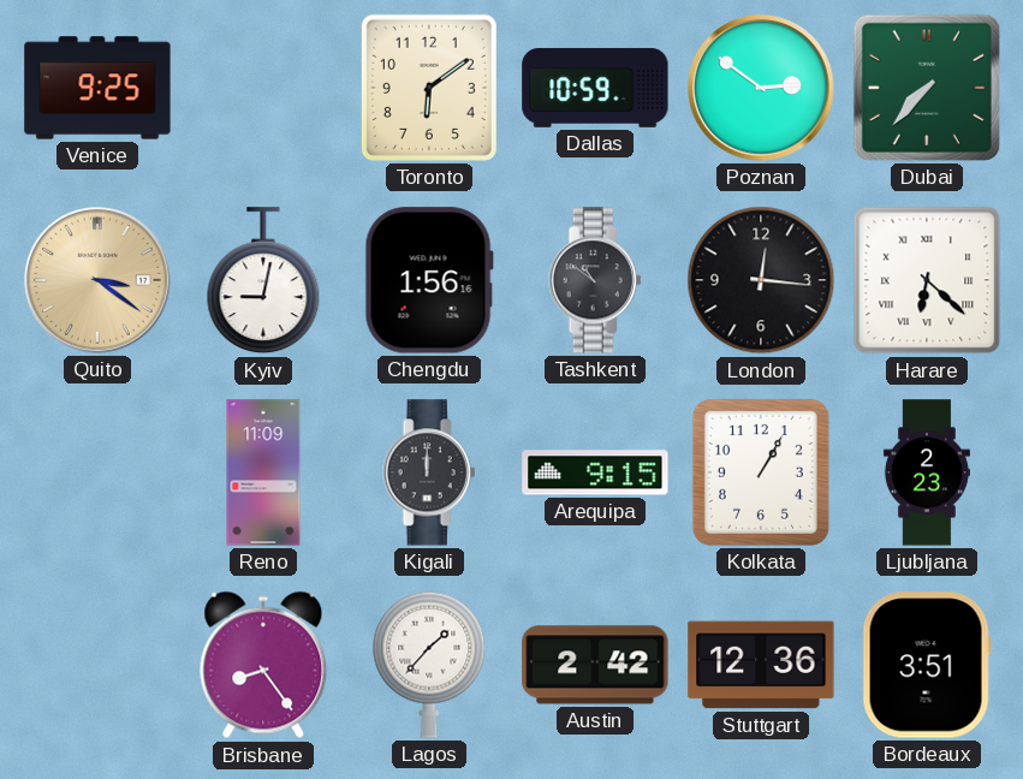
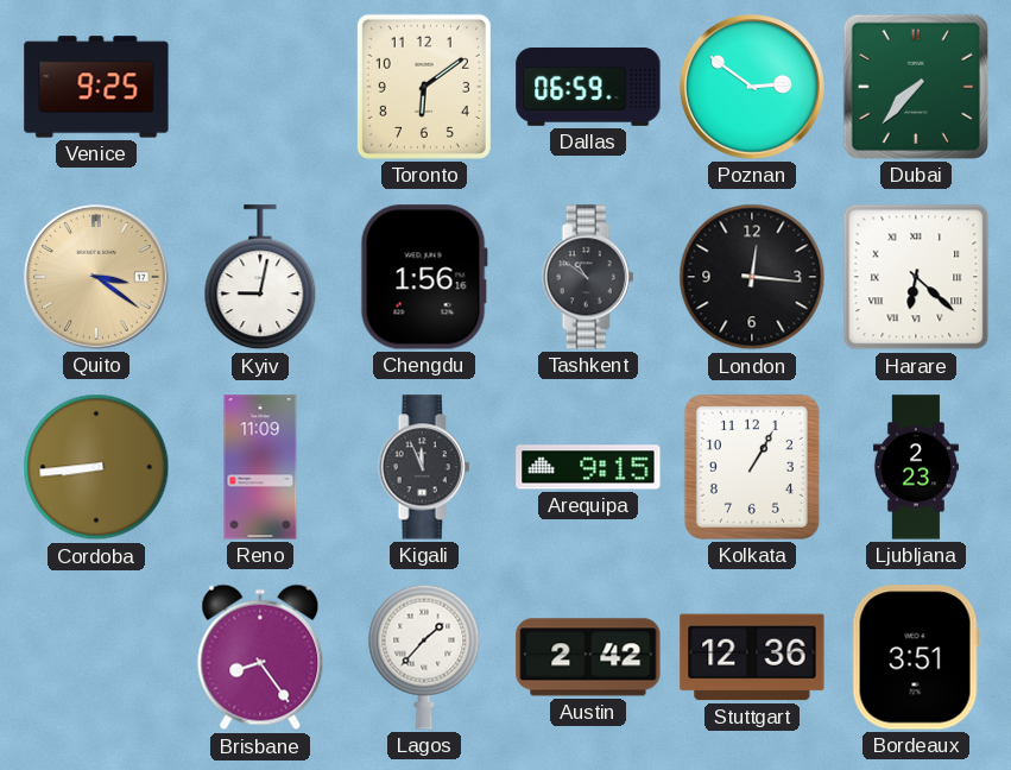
Dallas: 10:59 -> 06:59
Cordoba: none -> 8:44
Kigali: 12:00 -> 11:56
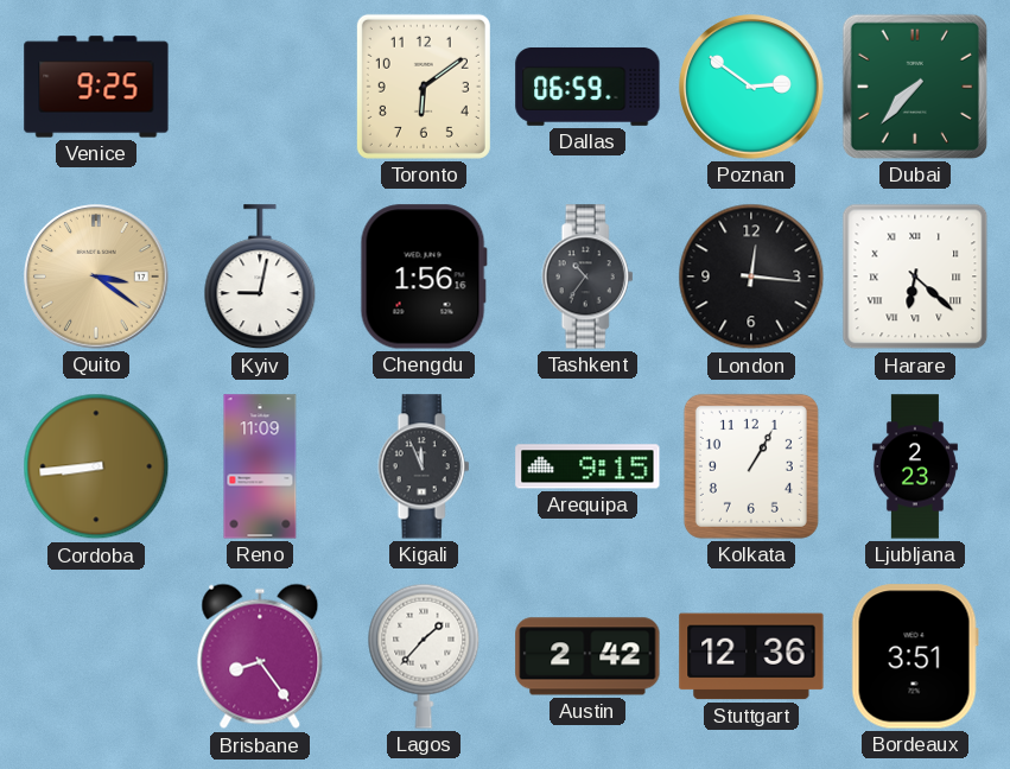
Tashkent: 10:51 -> 10:36
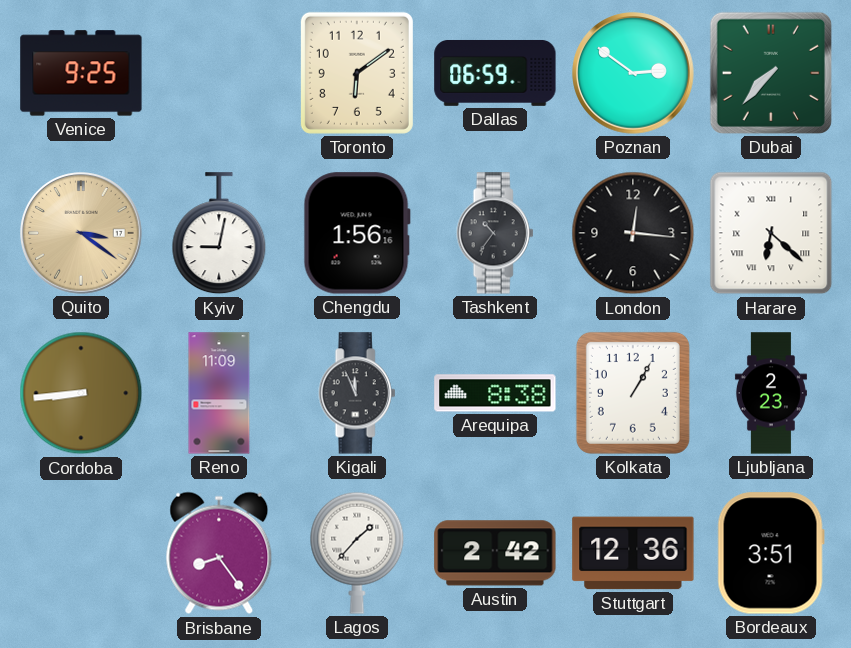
Arequipa: 9:15 -> 8:38
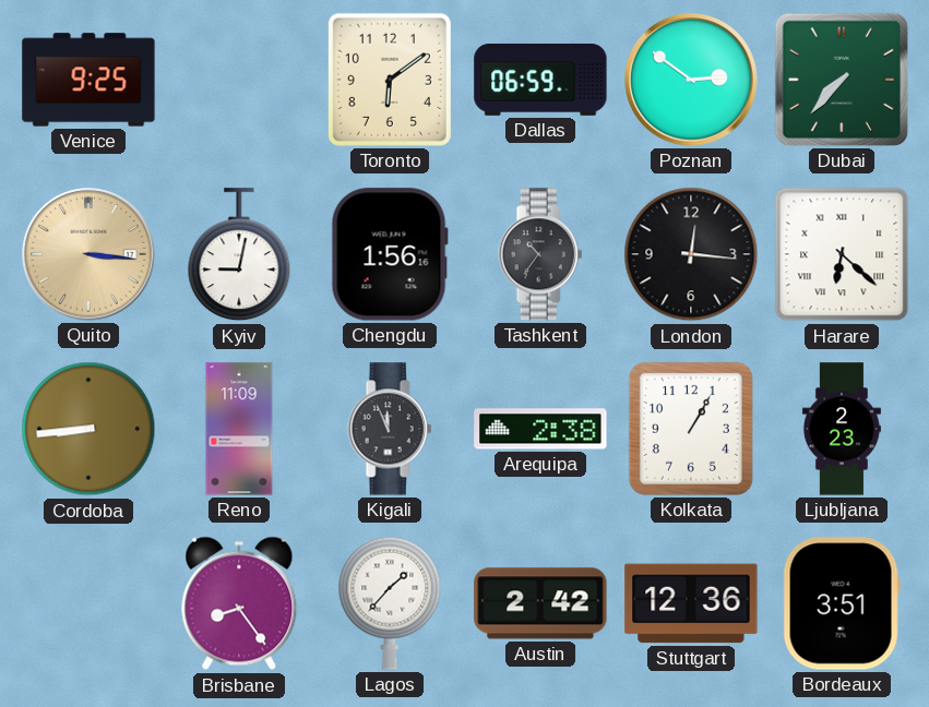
Quito: 3:21 -> 3:16
Arequipa: 8:38 -> 2:38
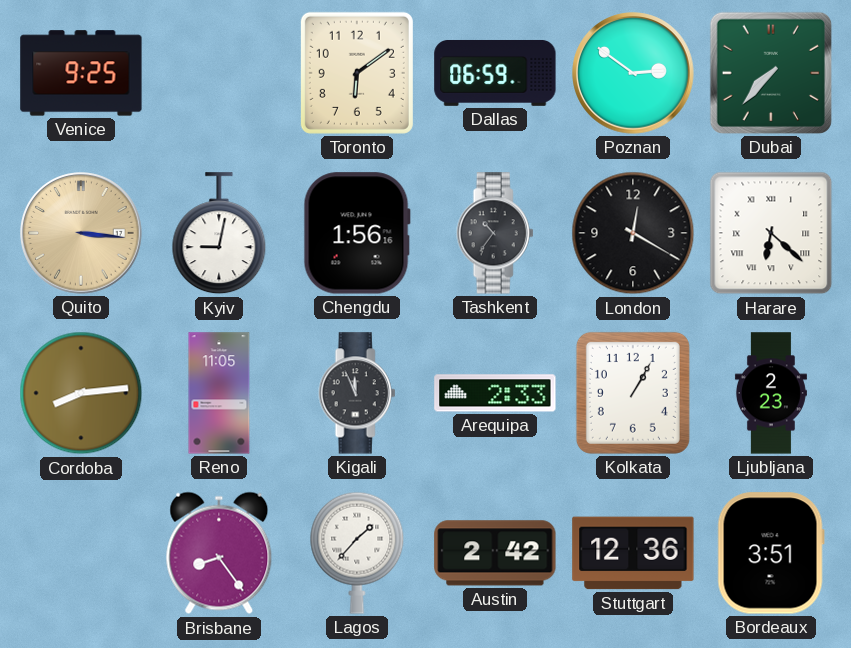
London: 12:16 -> 12:20
Cordoba: 8:44 -> 8:14
Reno: 11:09 -> 11:05
Arequipa: 2:38 -> 2:33
